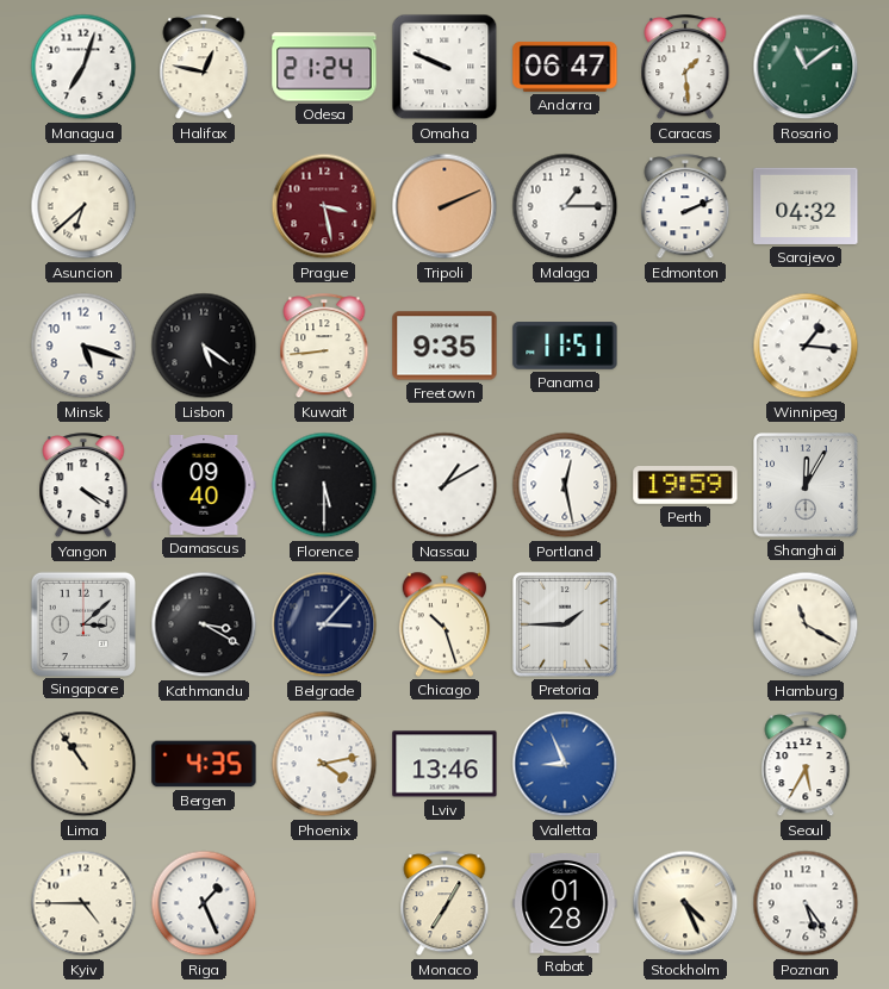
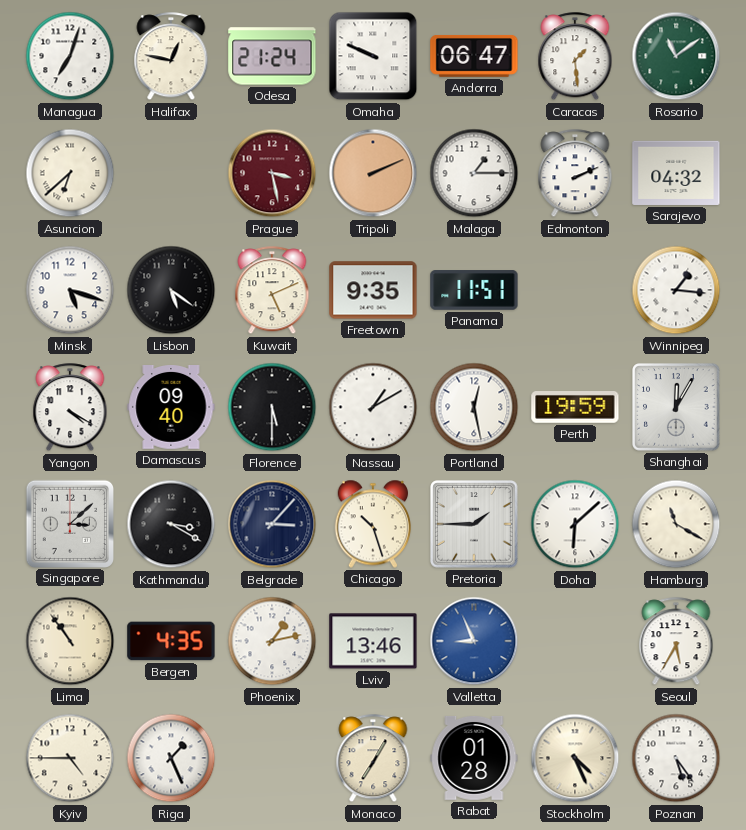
Kuwait: 8:44 -> 5:11
Doha: none -> 6:08
Phoenix: 4:13 -> 1:13
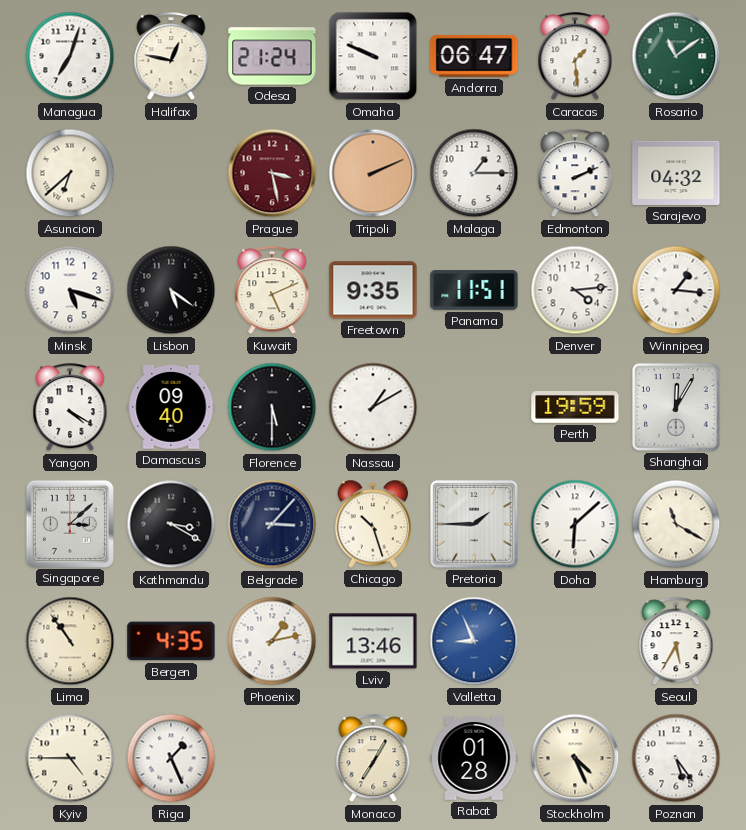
Denver: none -> 4:14
Portland: 12:28 -> none
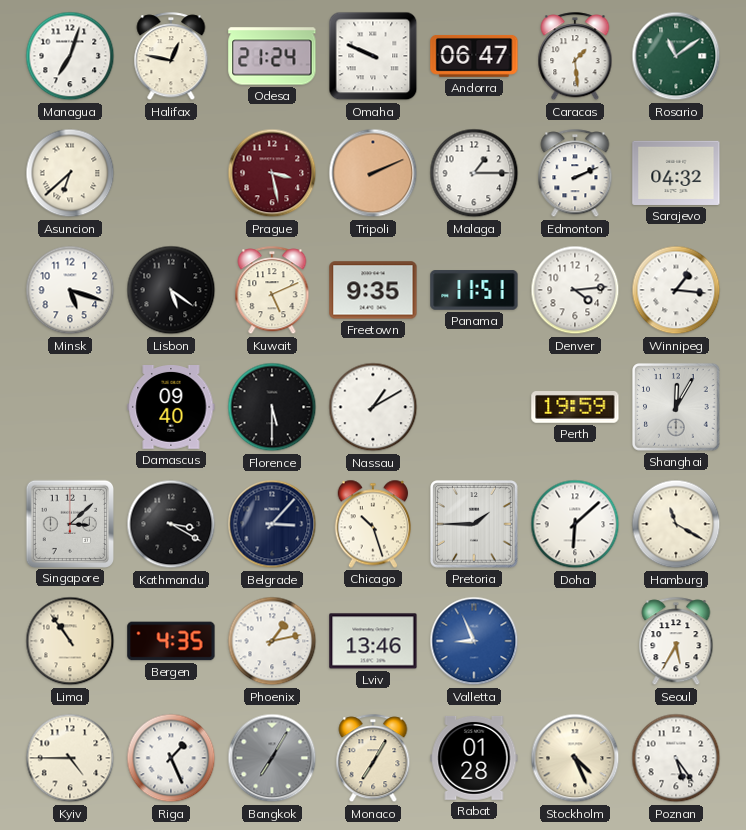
Yangon: 4:20 -> none
Bangkok: none -> 7:05
